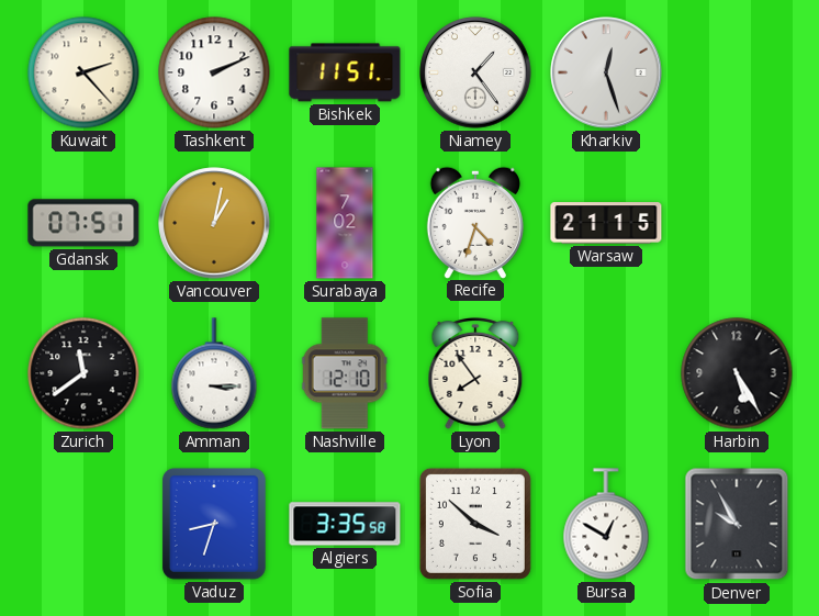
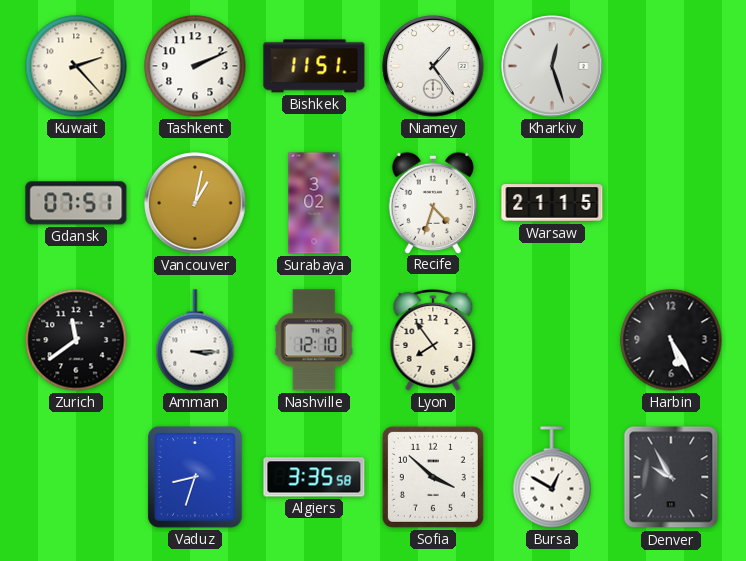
Surabaya: 7:02 -> 3:02
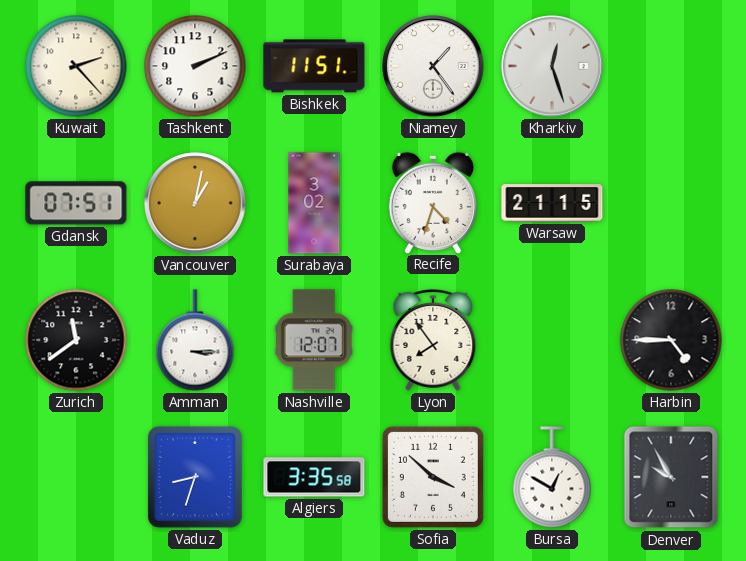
Nashville: 12:10 -> 12:07
Harbin: 5:25 -> 4:45
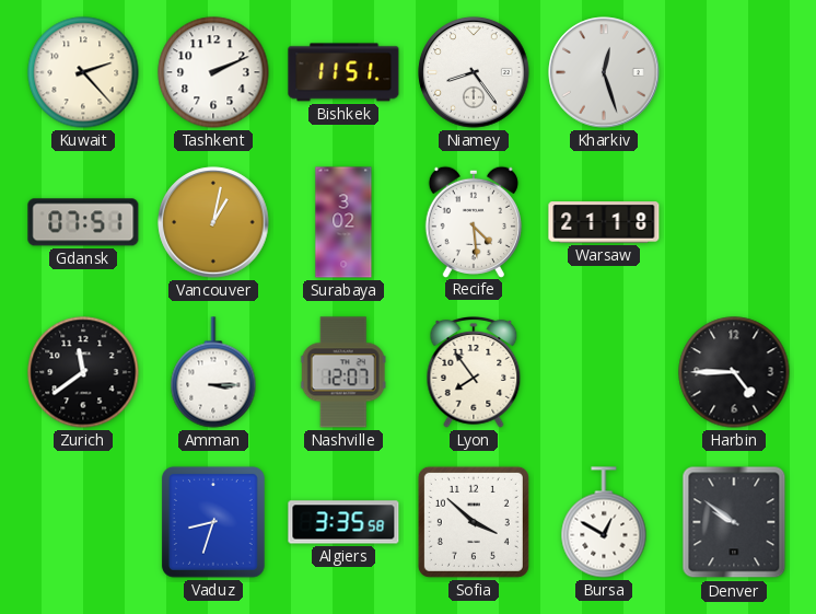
Niamey: 1:24 -> 8:24
Recife: 4:33 -> 4:29
Warsaw: 21:15 -> 21:18
Denver: 9:55 -> 9:51
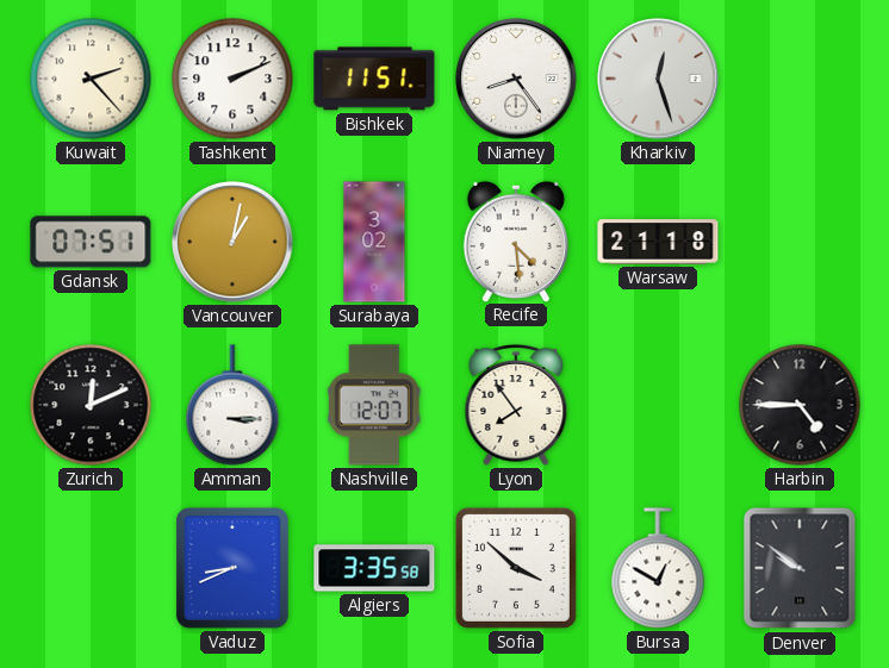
Zurich: 11:39 -> 12:11
Vaduz: 8:33 -> 8:41
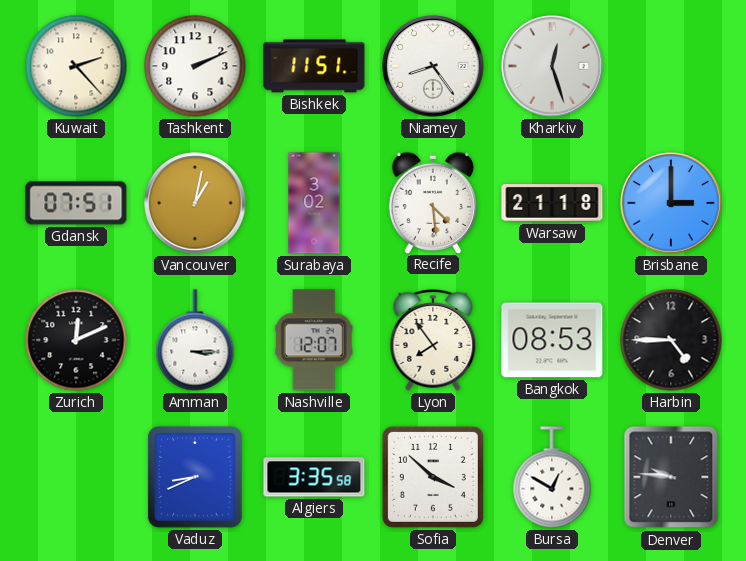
Brisbane: none -> 3:00
Bangkok: none -> 08:53
Denver: 9:51 -> 9:46
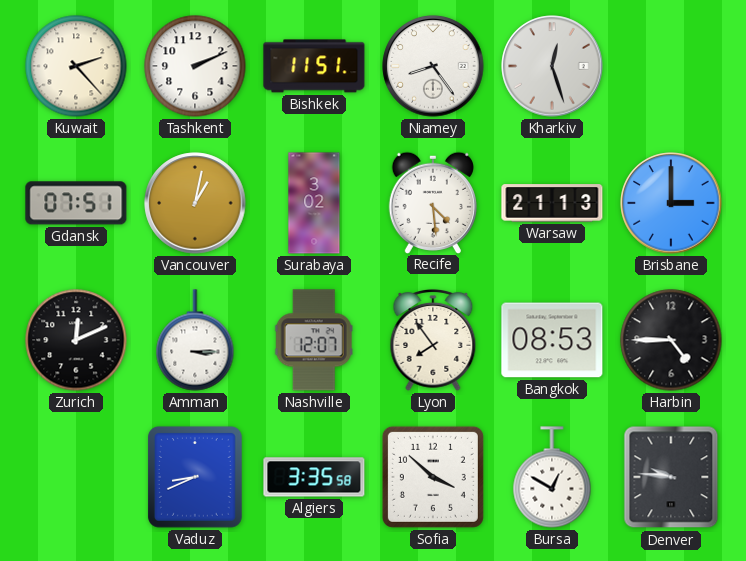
Warsaw: 21:18 -> 21:13
